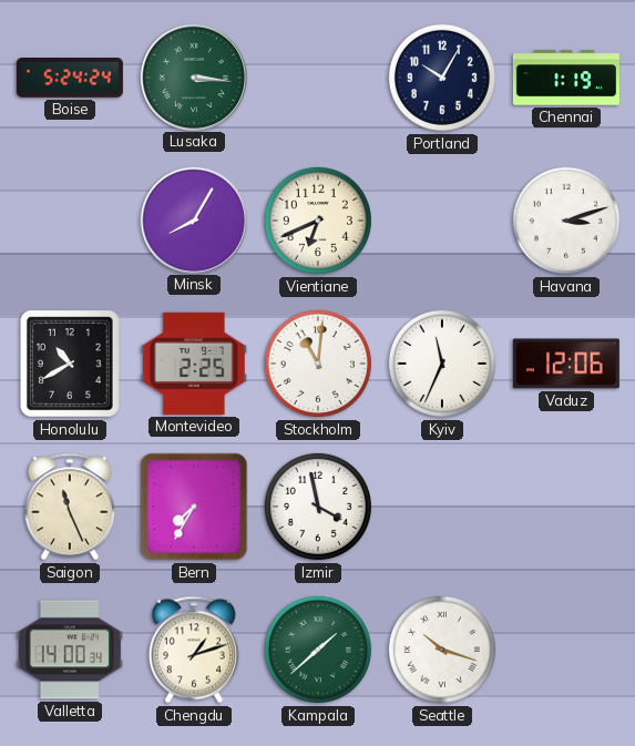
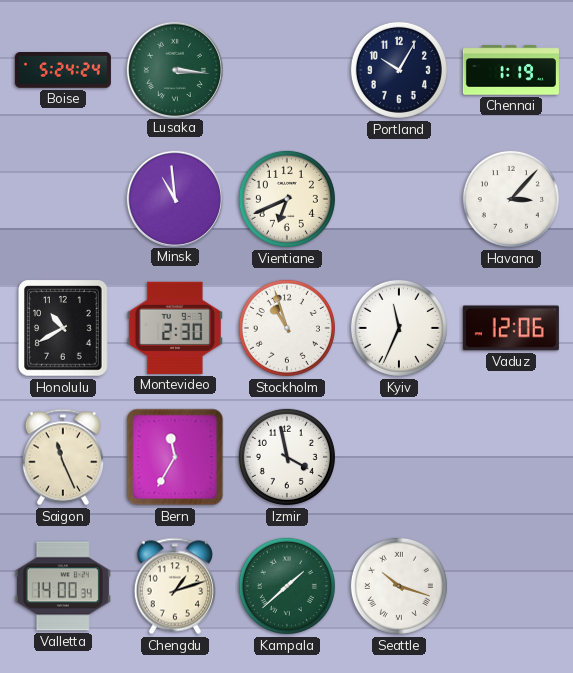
Minsk: 8:05 -> 10:59
Havana: 3:12 -> 3:07
Montevideo: 2:25 -> 2:30
Stockholm: 11:01 -> 10:57
Bern: 7:35 -> 11:35
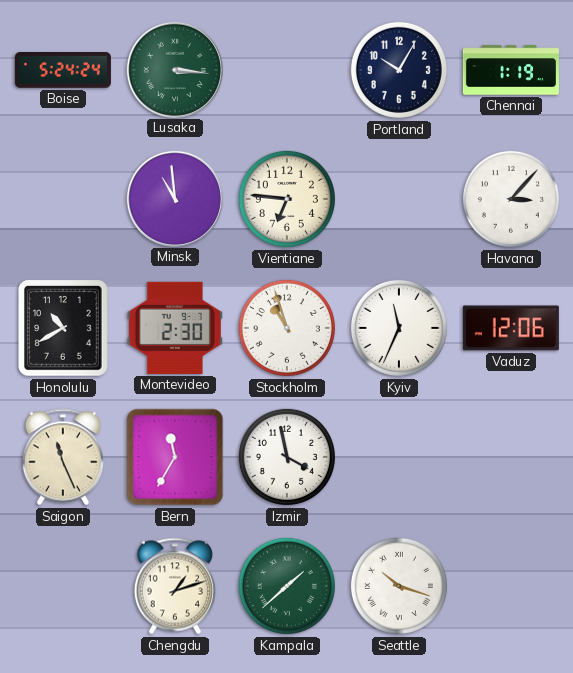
Vientiane: 6:41 -> 6:46
Valletta: 14:00 -> none
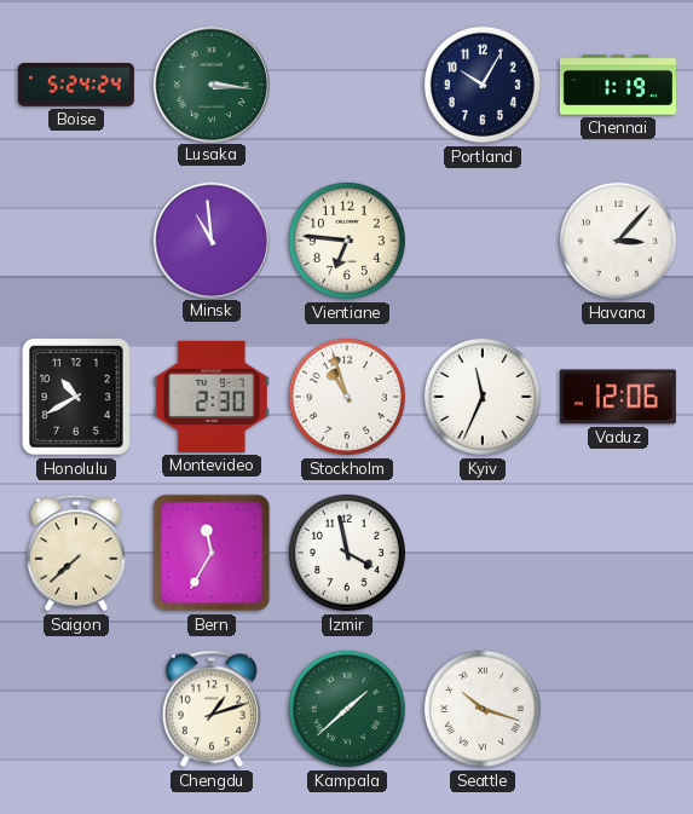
Saigon: 11:26 -> 7:38
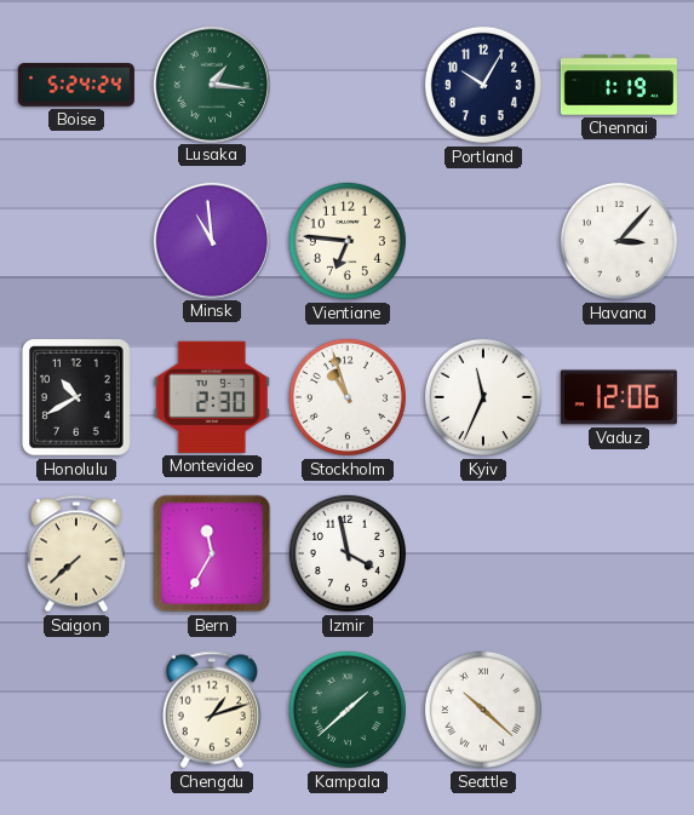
Lusaka: 3:16 -> 1:16
Seattle: 10:18 -> 10:22
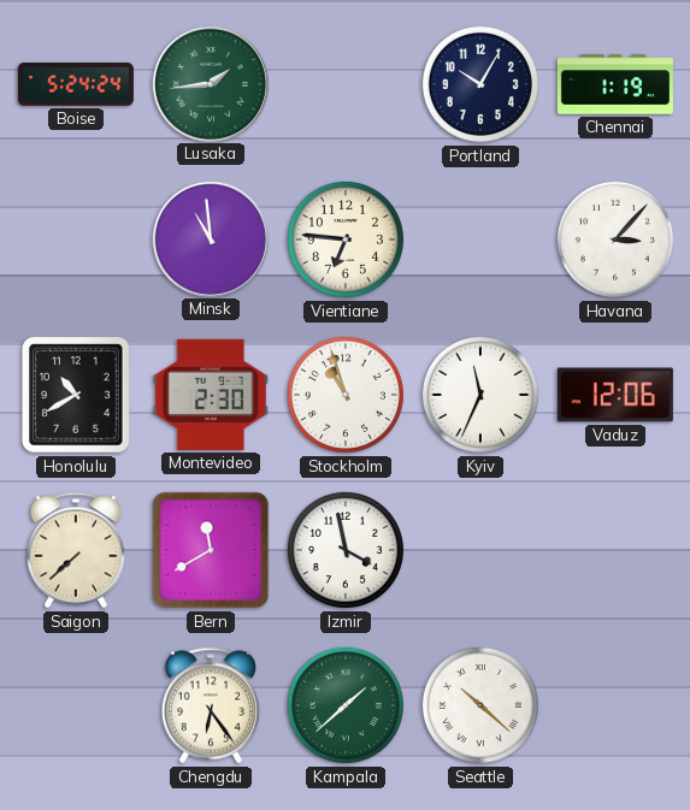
Lusaka: 1:16 -> 1:44
Bern: 11:35 -> 11:40
Chengdu: 1:12 -> 6:24
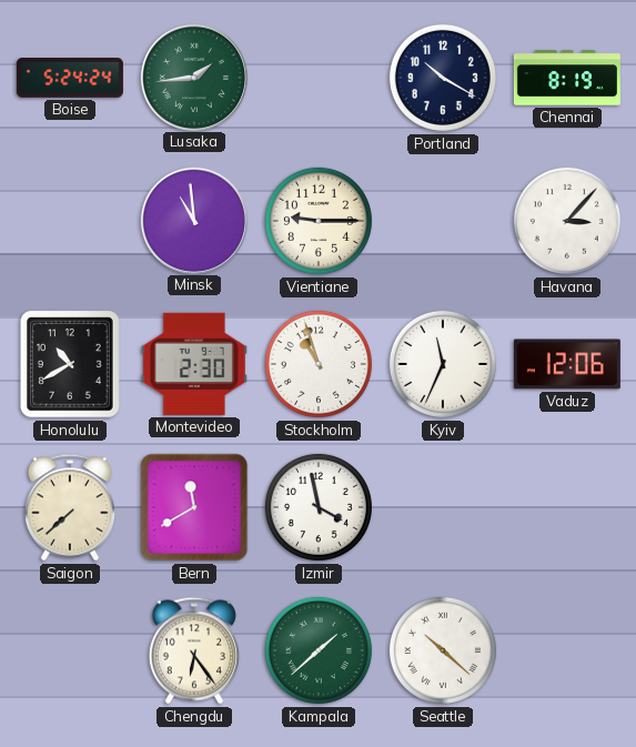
Portland: 10:05 -> 10:20
Chennai: 1:19 -> 8:19
Vientiane: 6:46 -> 9:15
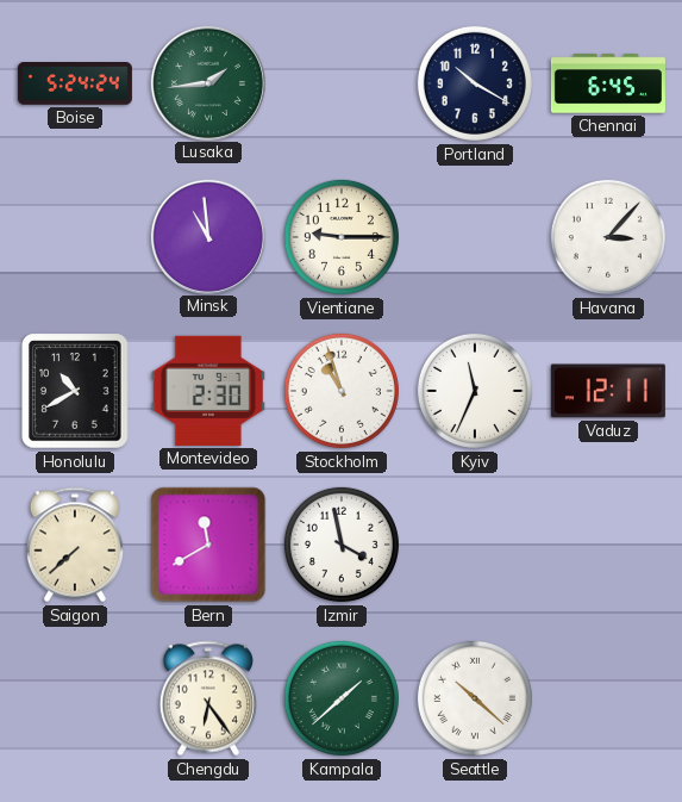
Chennai: 8:19 -> 6:45
Vaduz: 12:06 -> 12:11
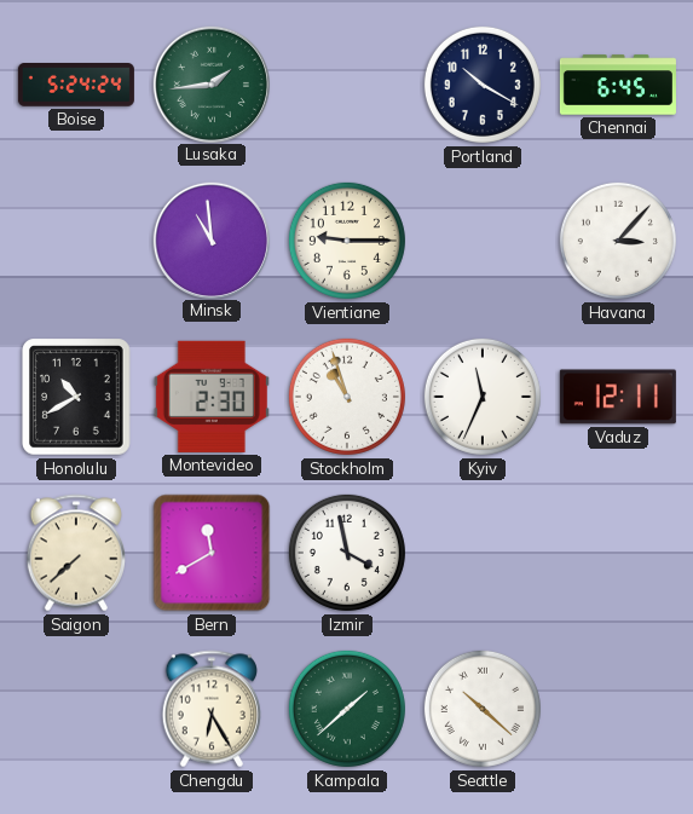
Chengdu: 6:24 -> 6:25
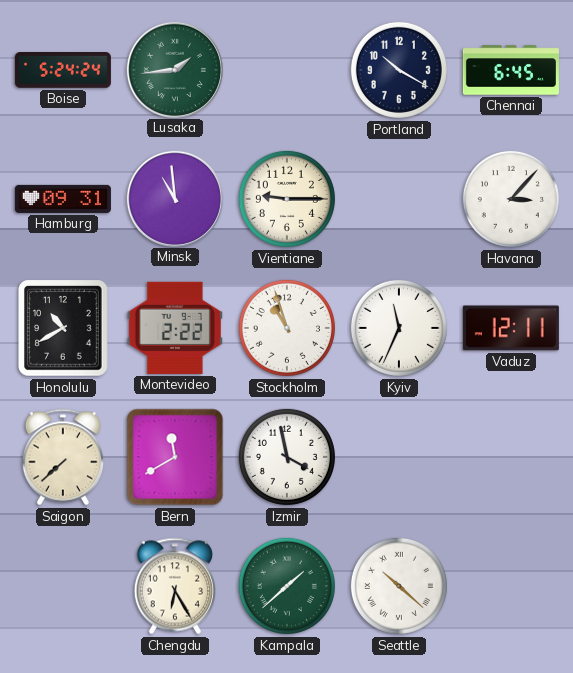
Hamburg: none -> 09:31
Montevideo: 2:30 -> 2:22
